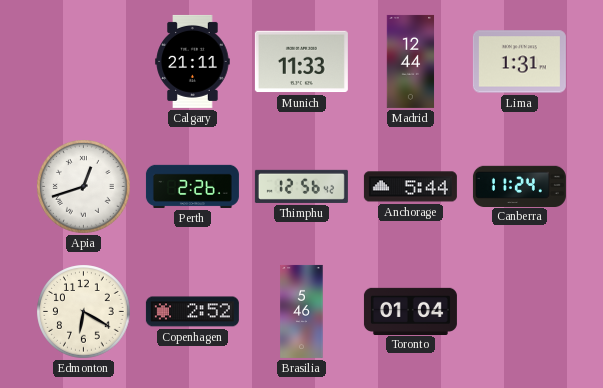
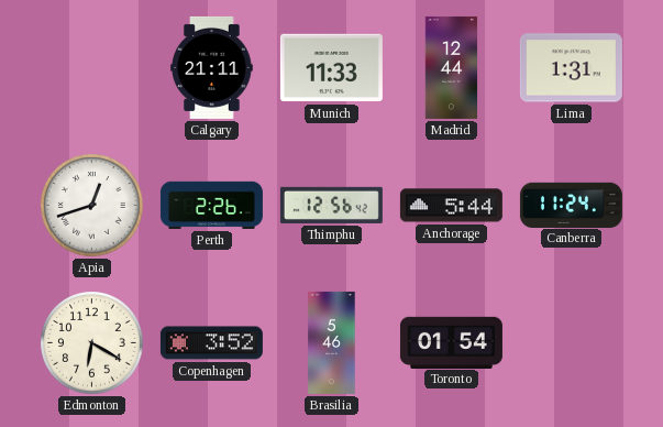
Copenhagen: 2:52 -> 3:52
Toronto: 01:04 -> 01:54
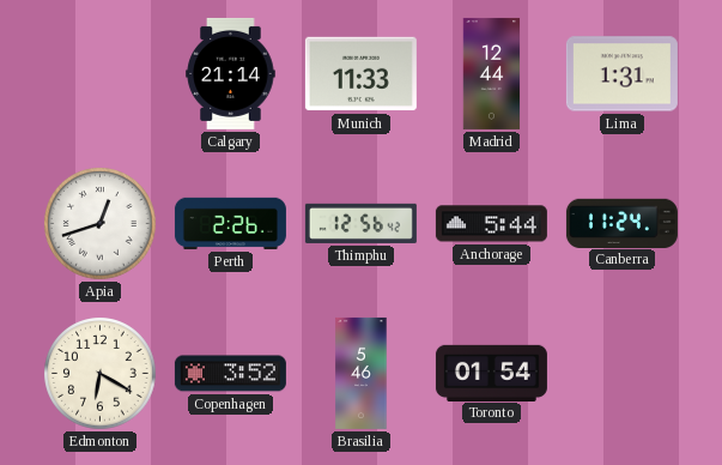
Calgary: 21:11 -> 21:14
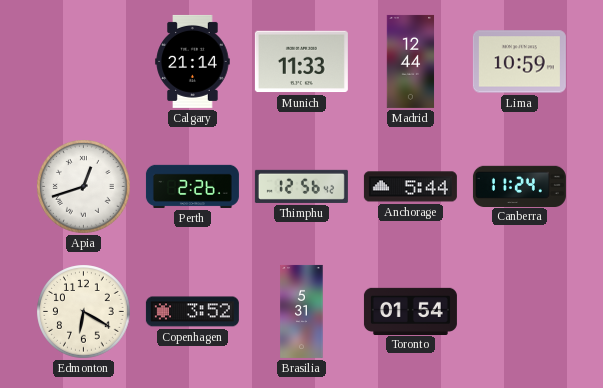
Lima: 1:31 -> 10:59
Brasilia: 5:46 -> 5:31
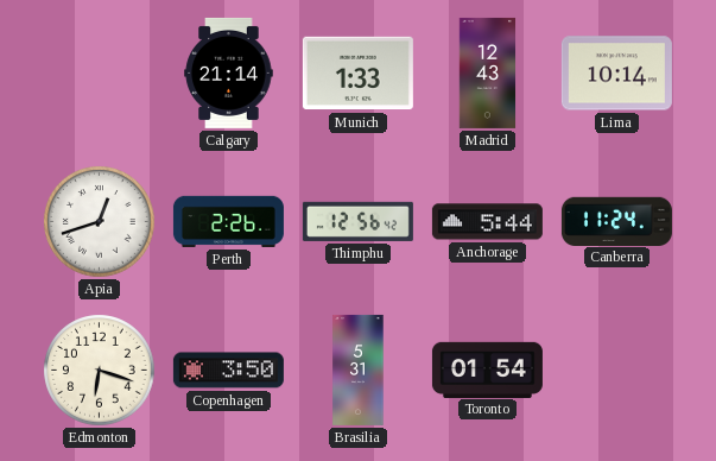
Munich: 11:33 -> 1:33
Madrid: 12:44 -> 12:43
Lima: 10:59 -> 10:14
Edmonton: 6:20 -> 6:18
Copenhagen: 3:52 -> 3:50
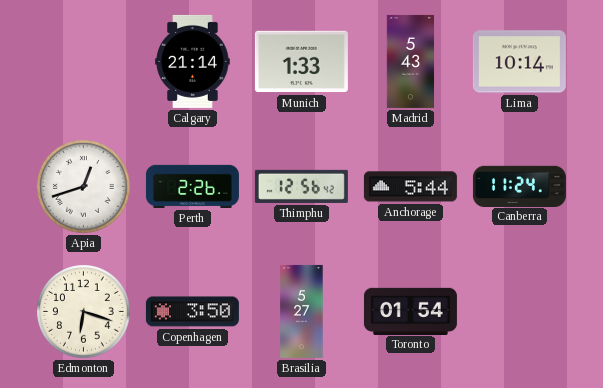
Madrid: 12:43 -> 5:43
Brasilia: 5:31 -> 5:27
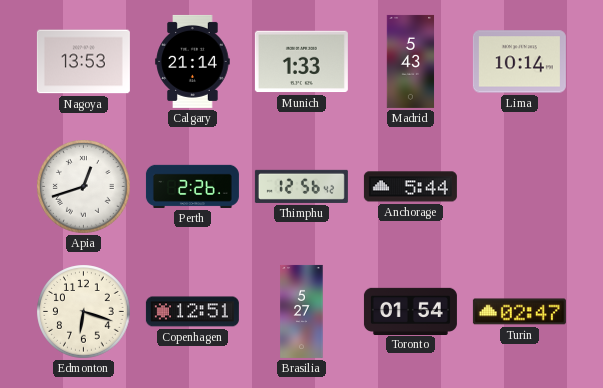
Nagoya: none -> 13:53
Canberra: 11:24 -> none
Copenhagen: 3:50 -> 12:51
Turin: none -> 02:47
